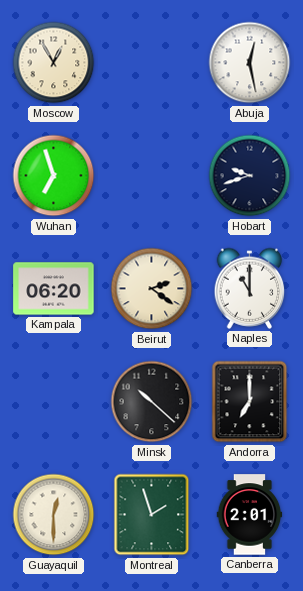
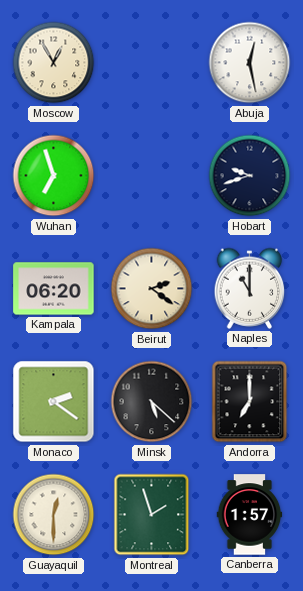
Monaco: none -> 2:21
Minsk: 10:22 -> 5:22
Canberra: 2:01 -> 1:57
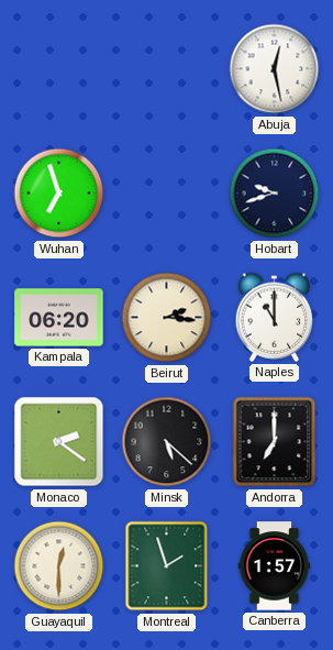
Moscow: 12:55 -> none
Beirut: 2:21 -> 2:16
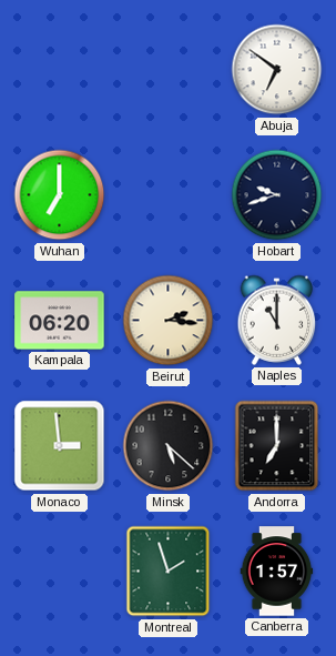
Abuja: 12:28 -> 6:51
Wuhan: 6:57 -> 7:00
Monaco: 2:21 -> 2:59
Guayaquil: 12:30 -> none
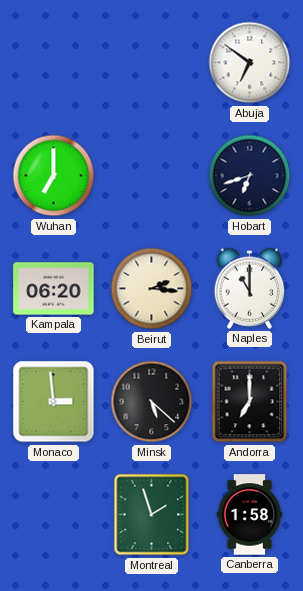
Hobart: 9:42 -> 6:42
Canberra: 1:57 -> 1:58
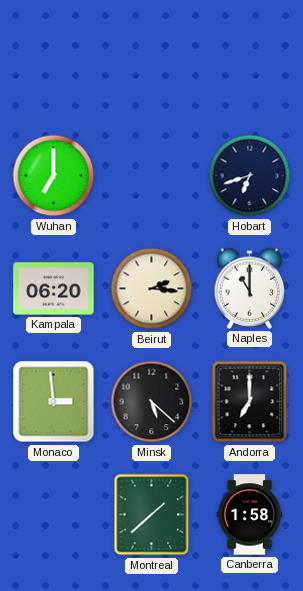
Abuja: 6:51 -> none
Montreal: 1:57 -> 1:38
